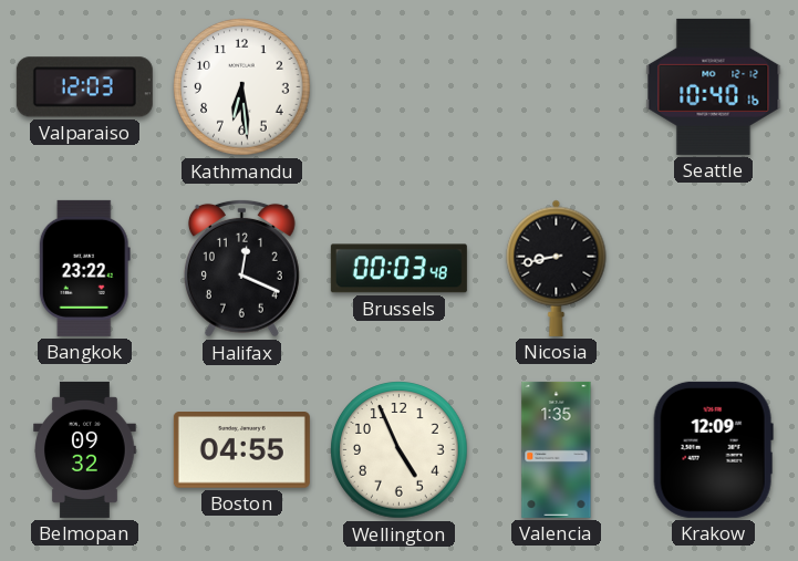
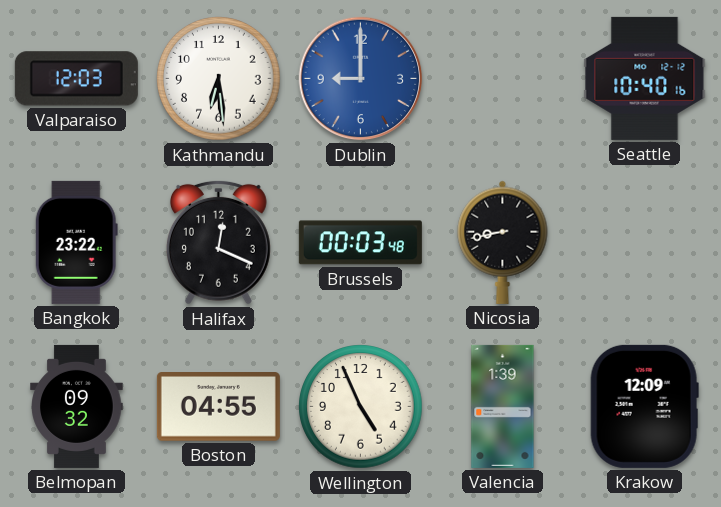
Dublin: none -> 9:00
Valencia: 1:35 -> 1:39
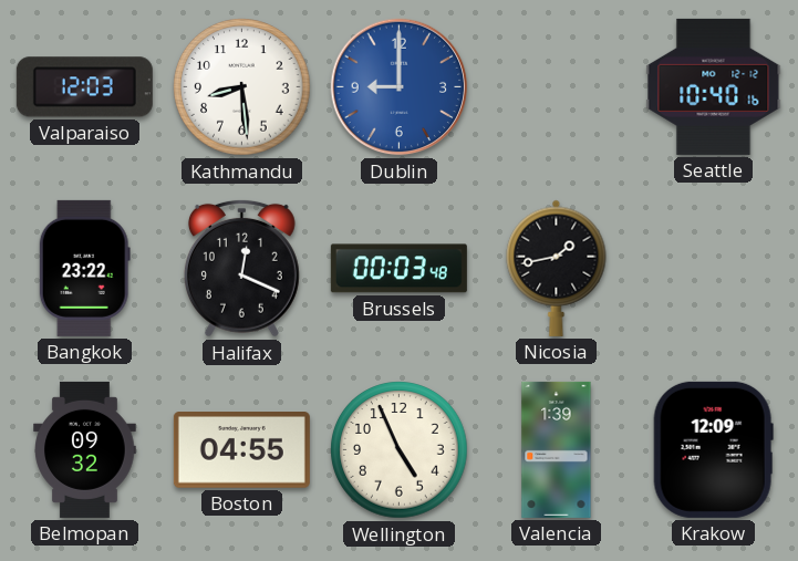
Kathmandu: 6:29 -> 8:29
Nicosia: 8:43 -> 1:43
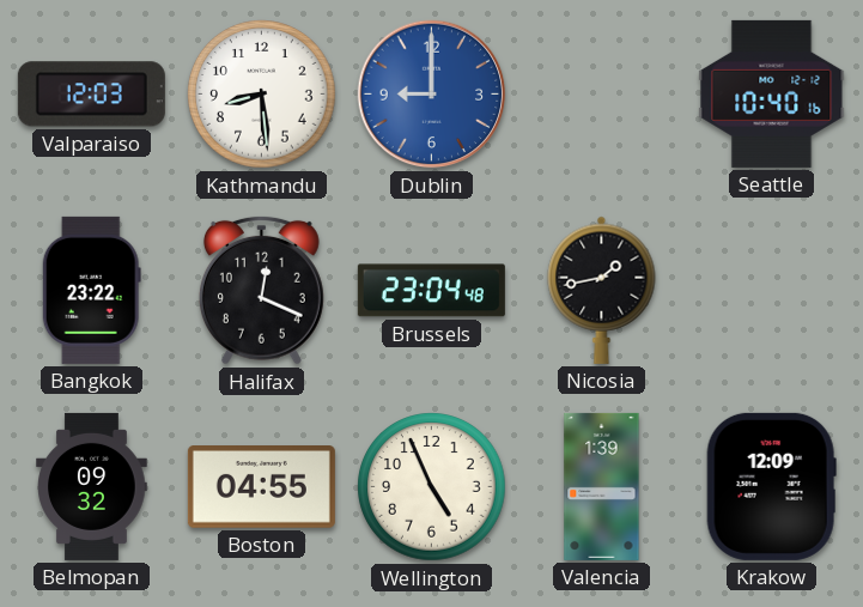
Brussels: 00:03 -> 23:04
